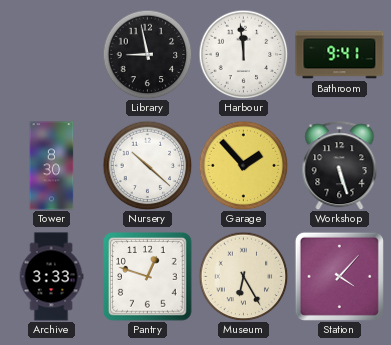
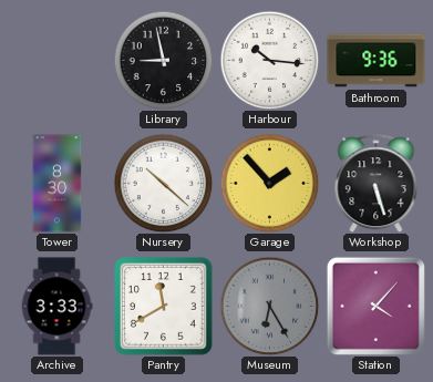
Harbour: 11:59 -> 10:16
Bathroom: 9:41 -> 9:36
Pantry: 12:48 -> 11:40
Museum dial: cream -> grey
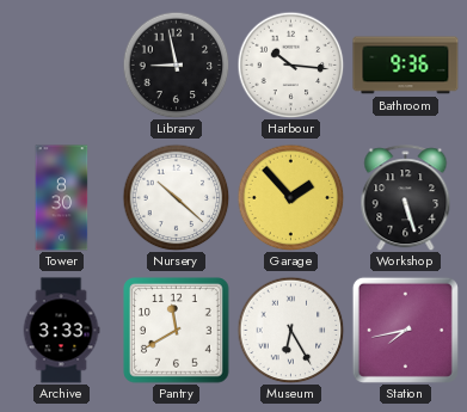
Museum dial: grey -> white
Station: 4:07 -> 7:43
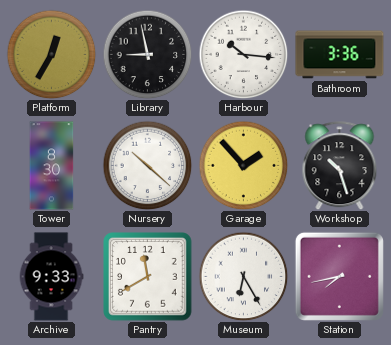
Platform: none -> 12:35
Bathroom: 9:36 -> 3:36
Workshop: 5:27 -> 10:27
Archive: 3:33 -> 9:33
